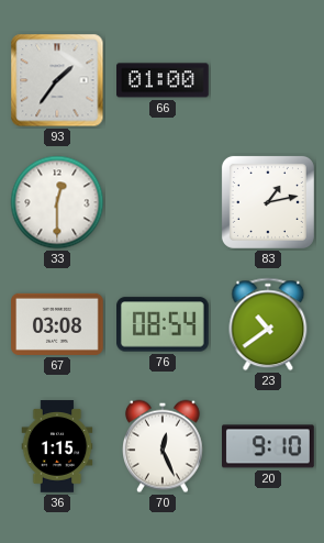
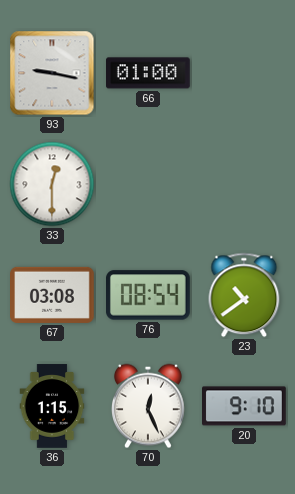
93: 1:36 -> 9:17
83: 1:13 -> none
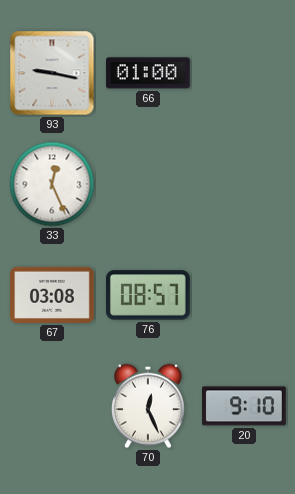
33: 12:30 -> 12:26
76: 08:54 -> 08:57
23: 10:39 -> none
36: 1:15 -> none
